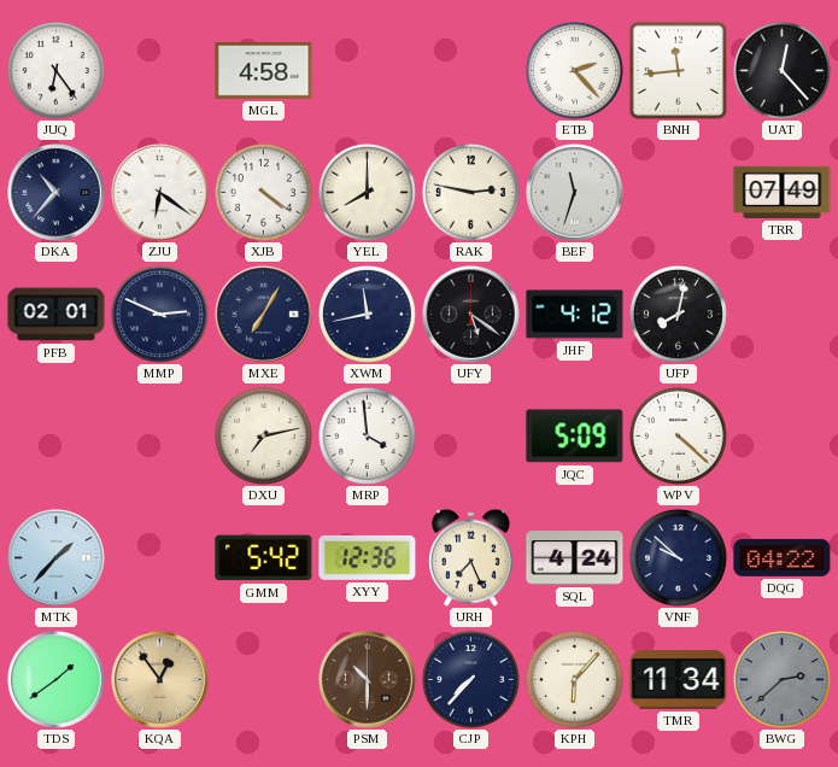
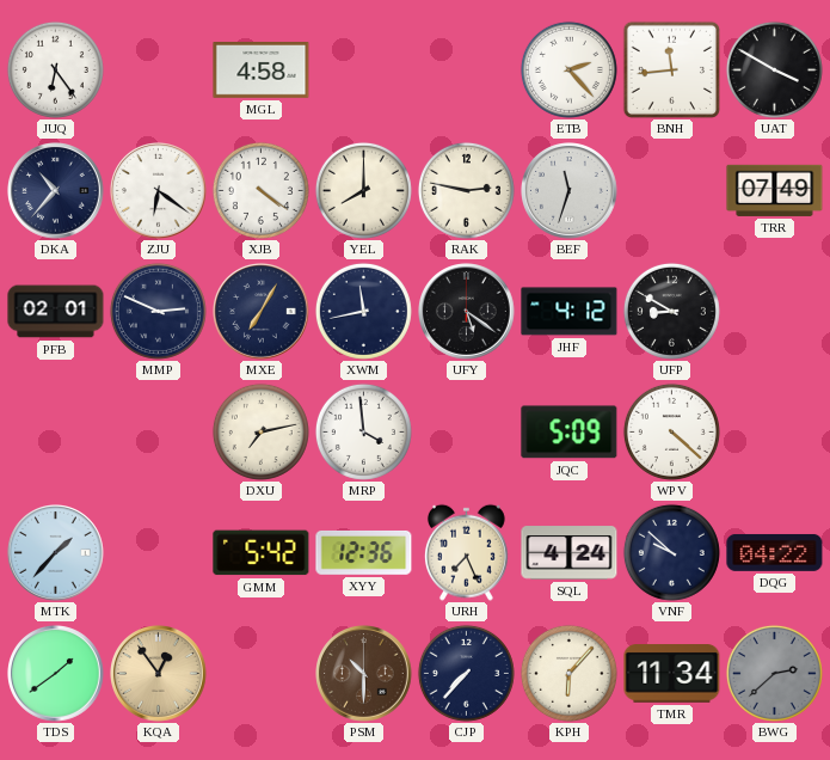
UAT: 12:23 -> 3:50
UFP: 8:02 -> 8:50
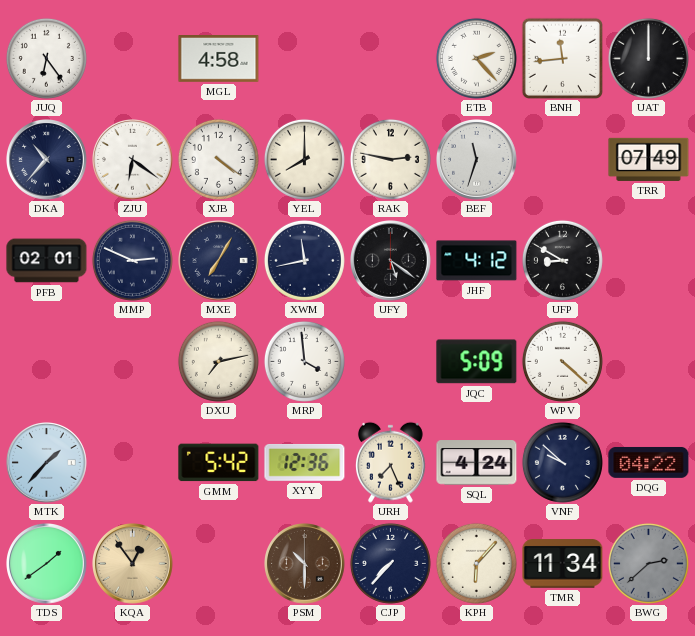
UAT: 3:50 -> 12:00
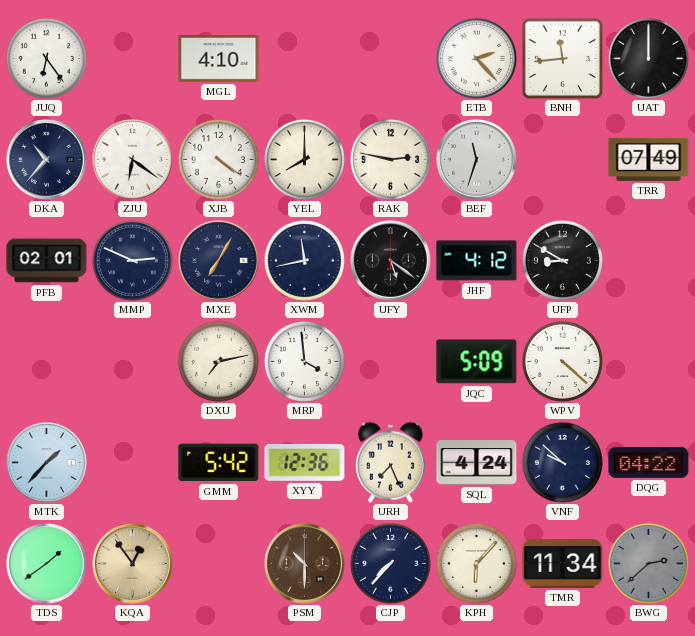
MGL: 4:58 -> 4:10
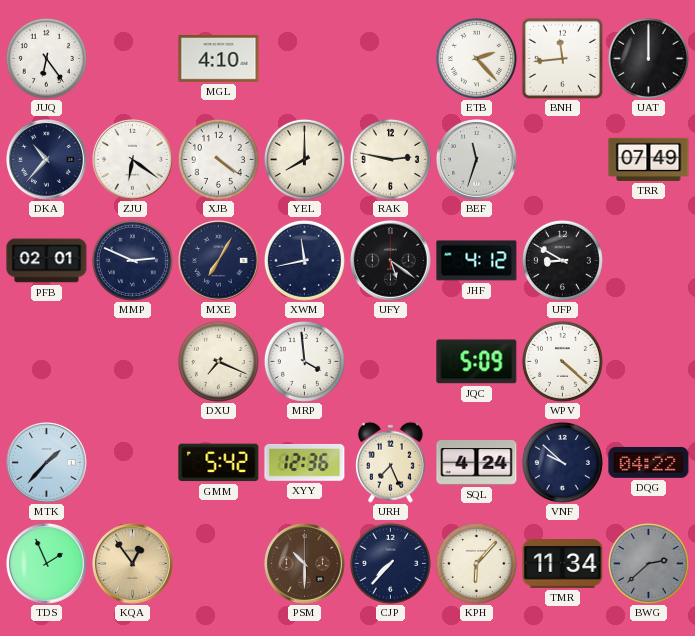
DXU: 7:13 -> 7:19
TDS: 1:39 -> 1:56
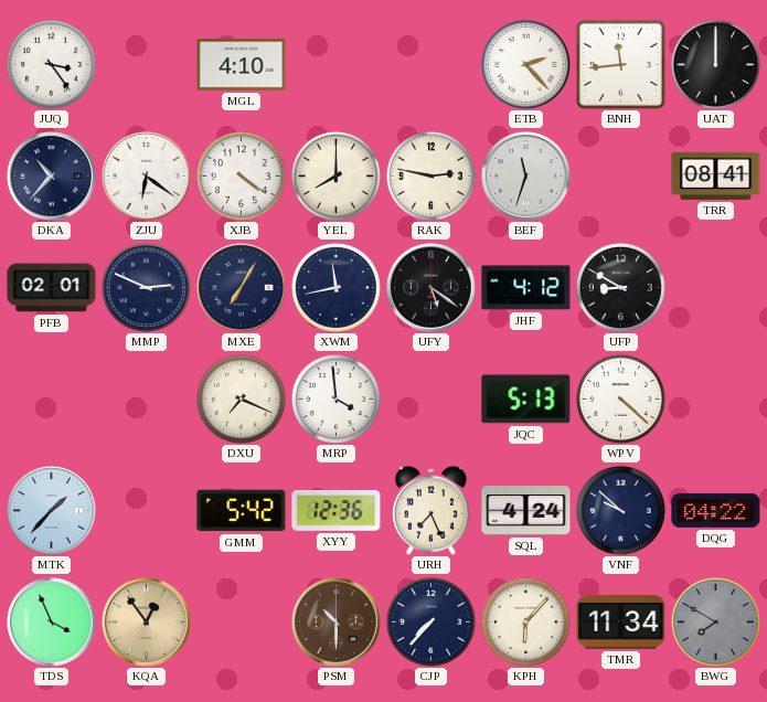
JUQ: 6:24 -> 3:24
TRR: 07:49 -> 08:41
JQC: 5:09 -> 5:13
TDS: 1:56 -> 3:56
BWG: 2:38 -> 7:50
